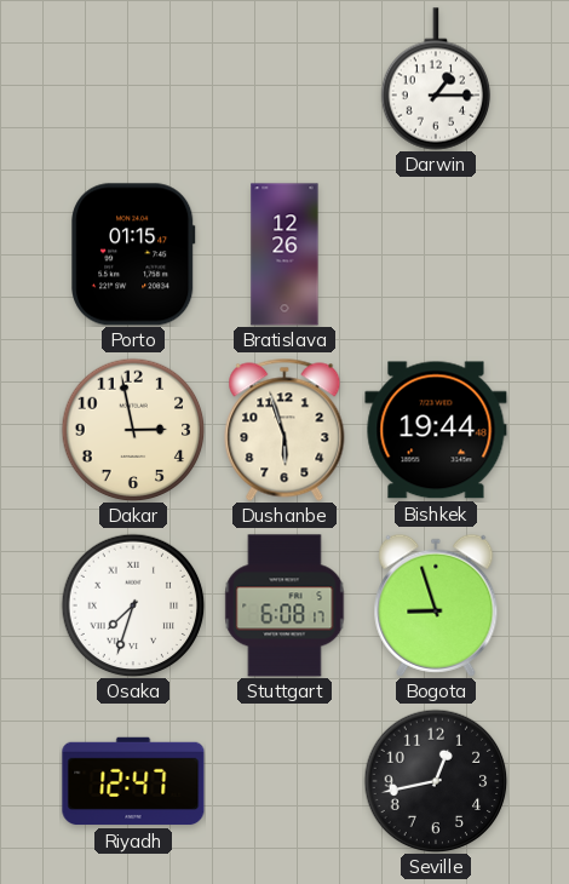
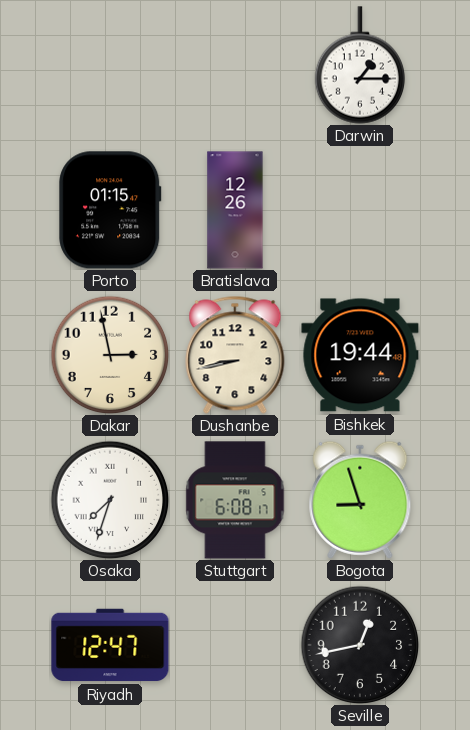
Dushanbe: 5:57 -> 8:43
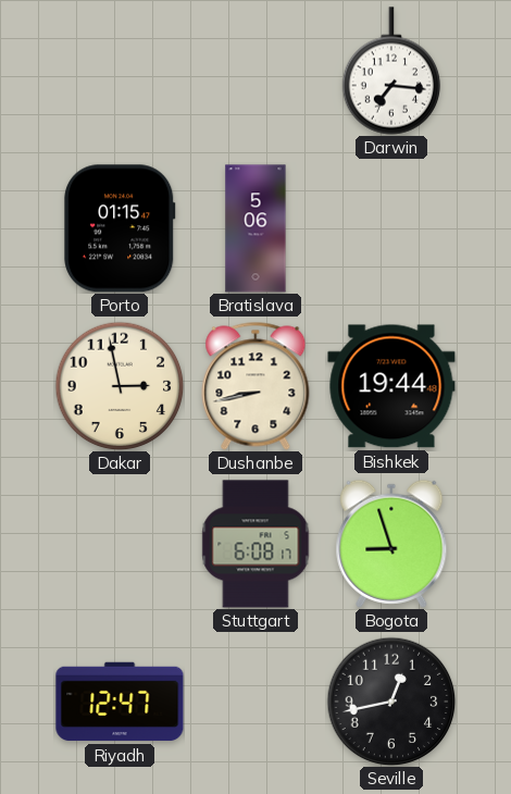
Darwin: 1:15 -> 7:16
Bratislava: 12:26 -> 5:06
Osaka: 7:33 -> none
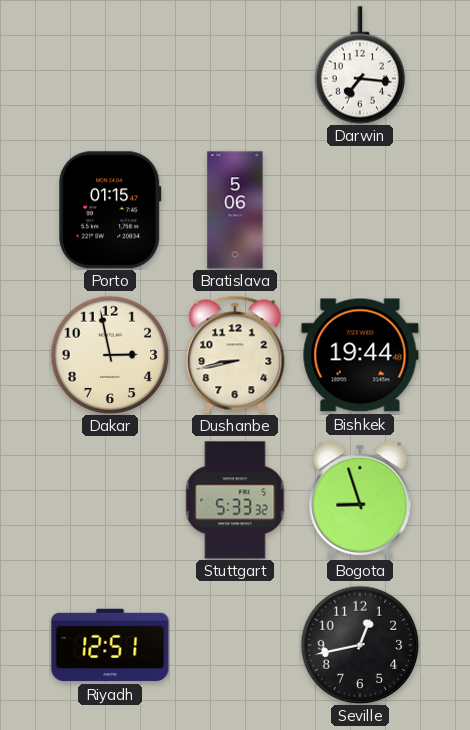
Stuttgart: 6:08 -> 5:33
Riyadh: 12:47 -> 12:51
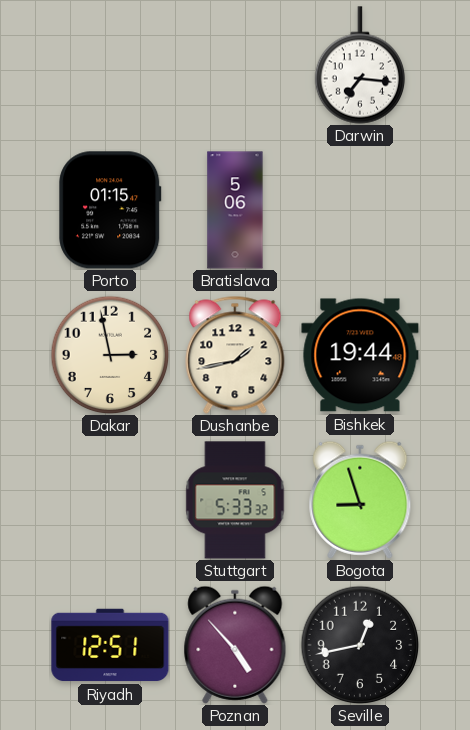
Dushanbe: 8:43 -> 1:43
Poznan: none -> 4:53
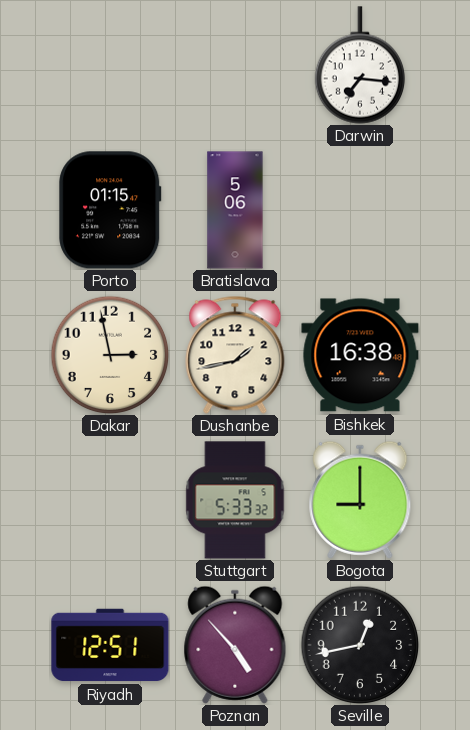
Bishkek: 19:44 -> 16:38
Bogota: 8:57 -> 9:00
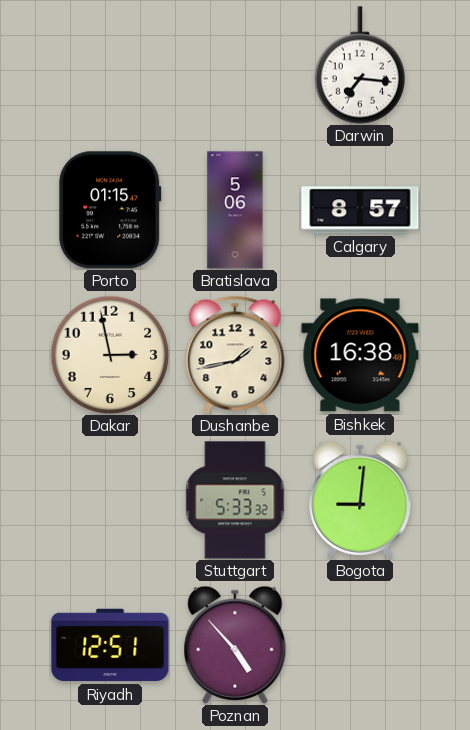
Calgary: none -> 8:57
Bogota: 9:00 -> 9:01
Seville: 12:43 -> none
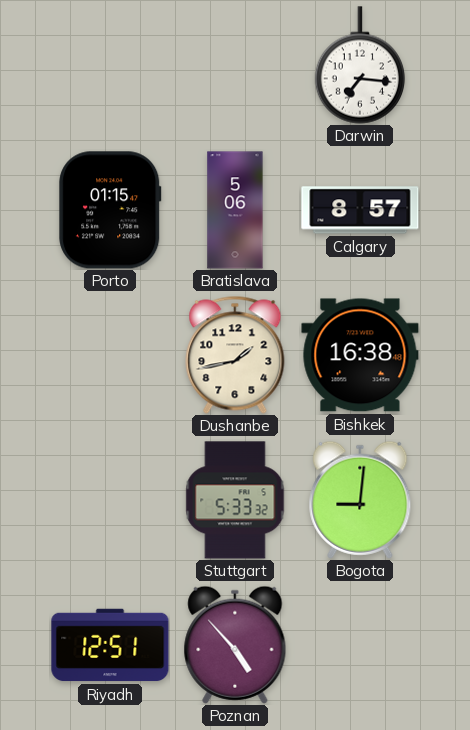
Dakar: 2:58 -> none
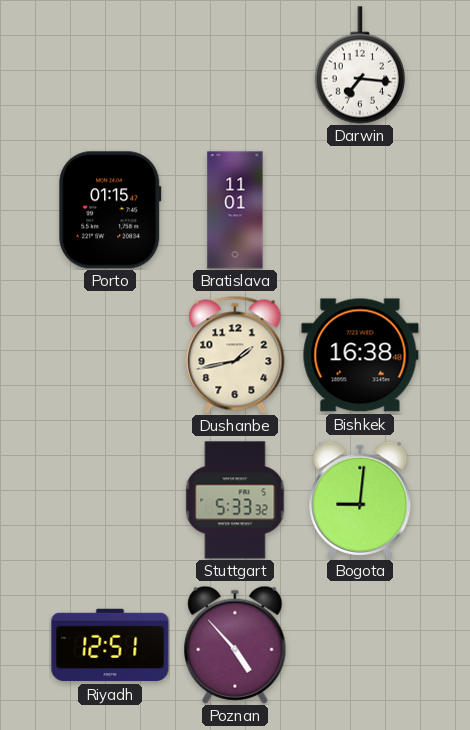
Bratislava: 5:06 -> 11:01
Calgary: 8:57 -> none
